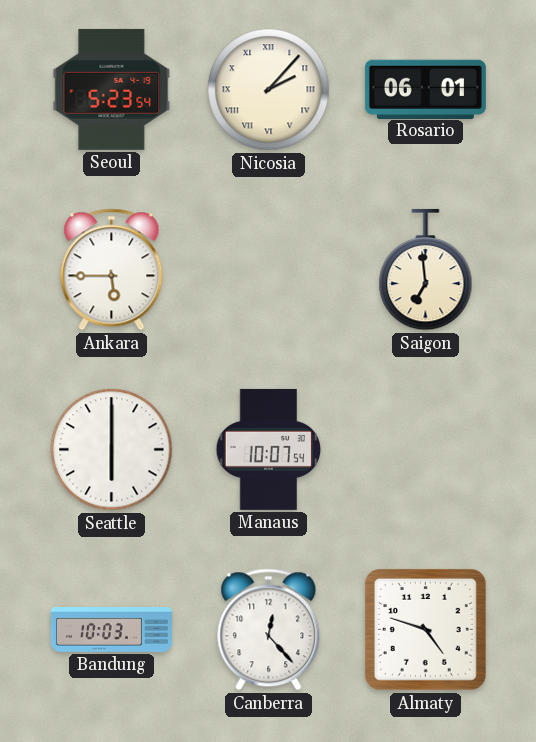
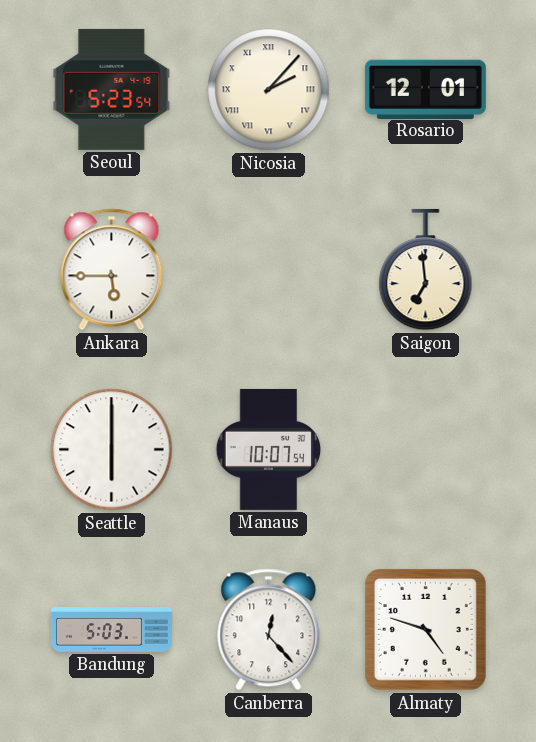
Rosario: 06:01 -> 12:01
Bandung: 10:03 -> 5:03
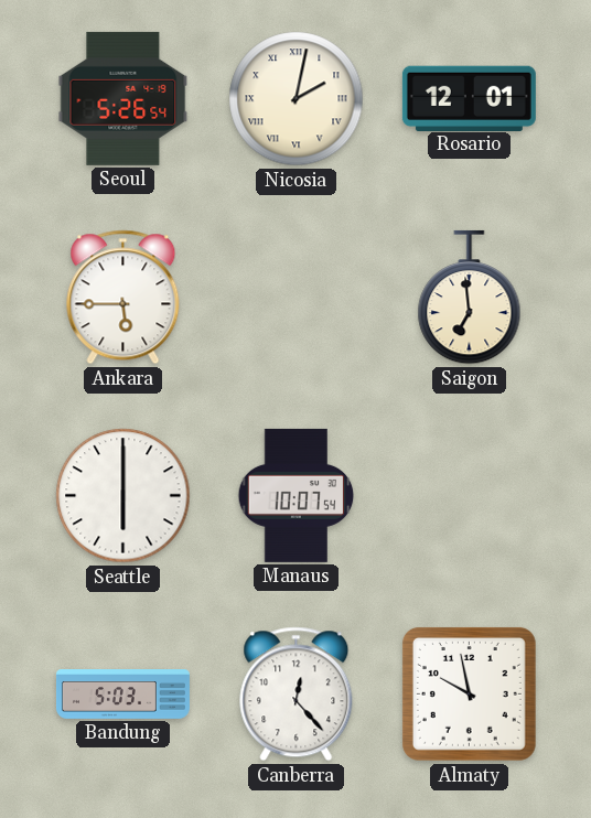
Seoul: 5:23 -> 5:26
Nicosia: 2:07 -> 2:02
Almaty: 4:48 -> 9:58
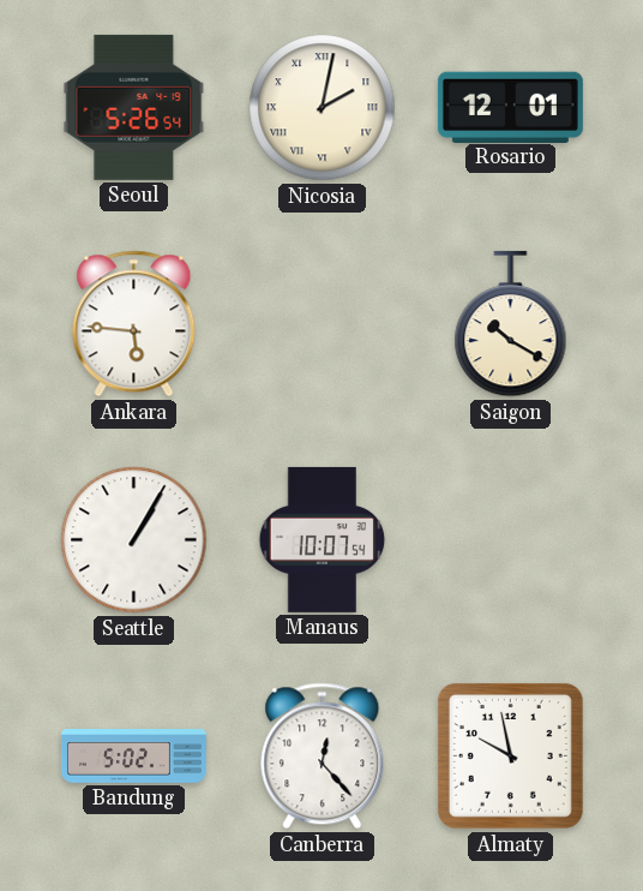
Ankara: 5:45 -> 5:46
Saigon: 6:59 -> 10:20
Seattle: 6:00 -> 1:05
Bandung: 5:03 -> 5:02
